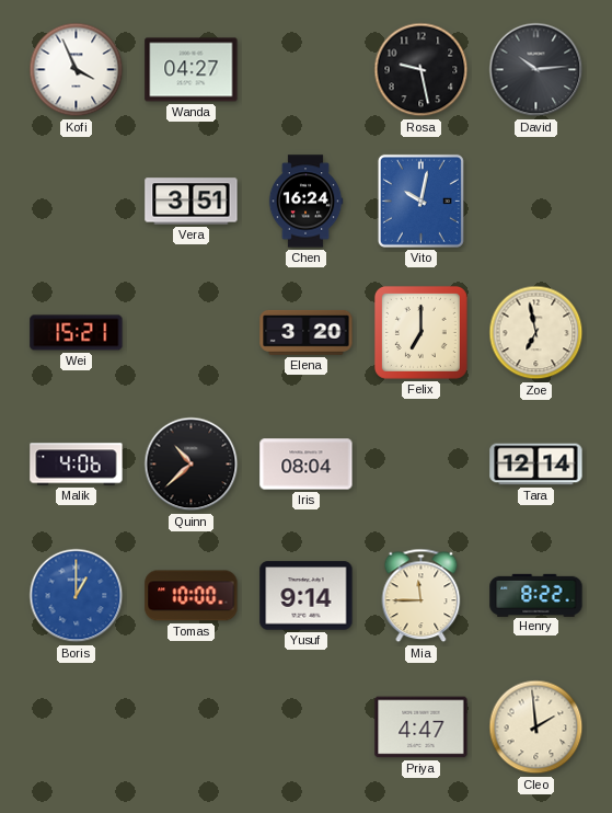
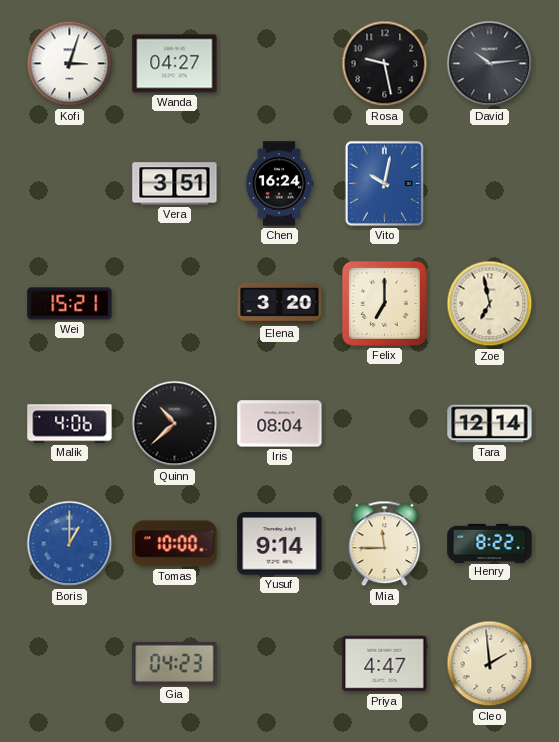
Kofi: 3:56 -> 3:03
Gia: none -> 04:23
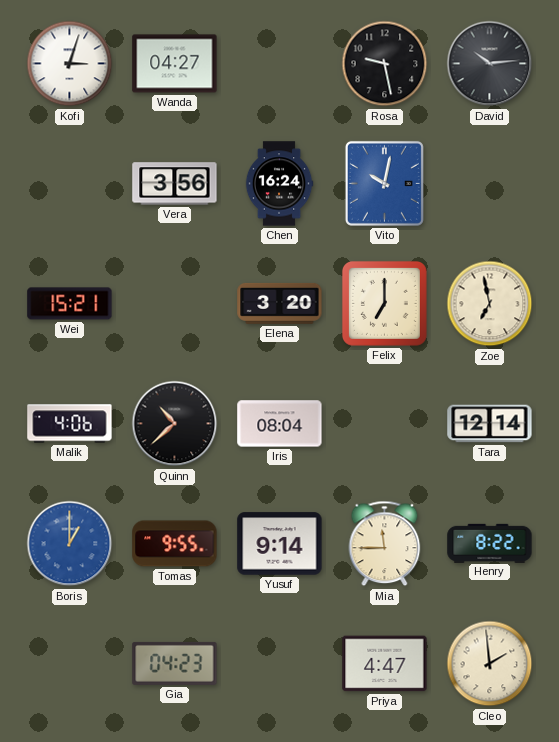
Vera: 3:51 -> 3:56
Tomas: 10:00 -> 9:55
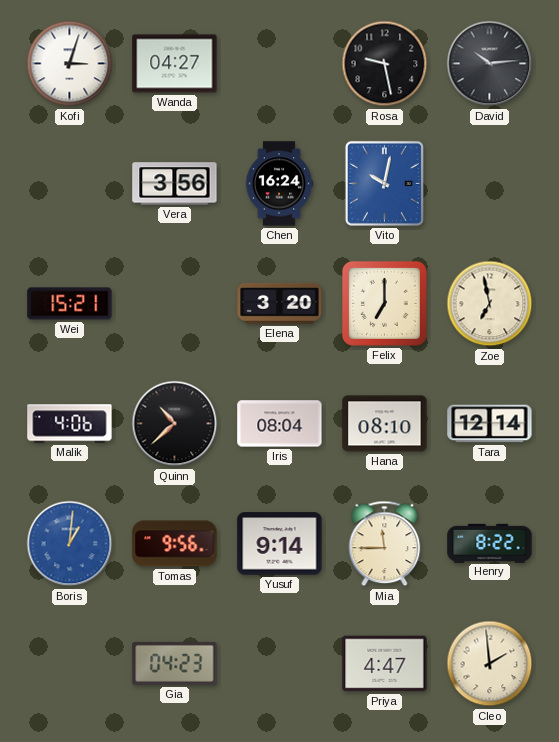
Hana: none -> 08:10
Boris: 1:00 -> 1:01
Tomas: 9:55 -> 9:56
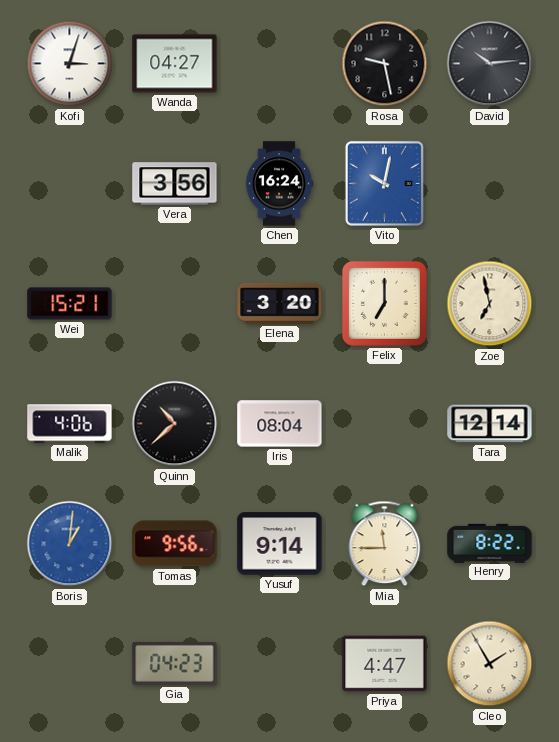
Hana: 08:10 -> none
Cleo: 1:59 -> 1:55
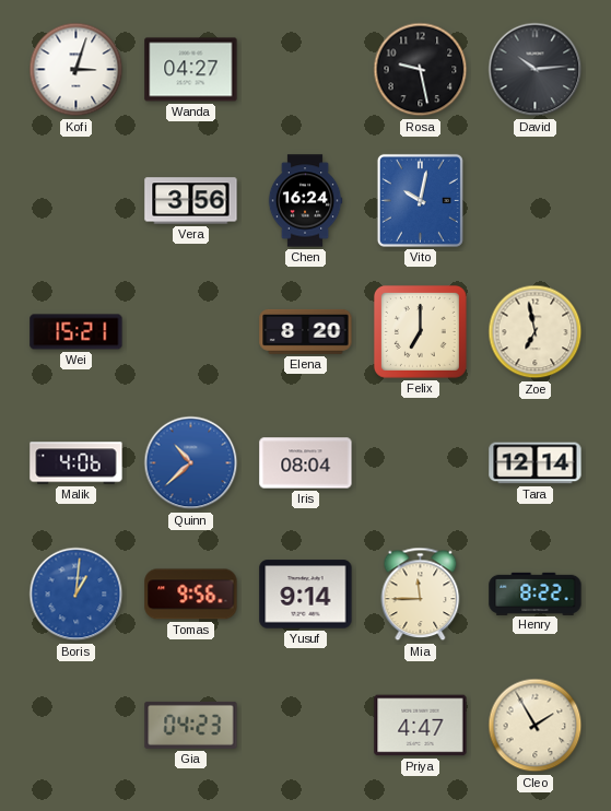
Elena: 3:20 -> 8:20
Quinn dial: black -> blue
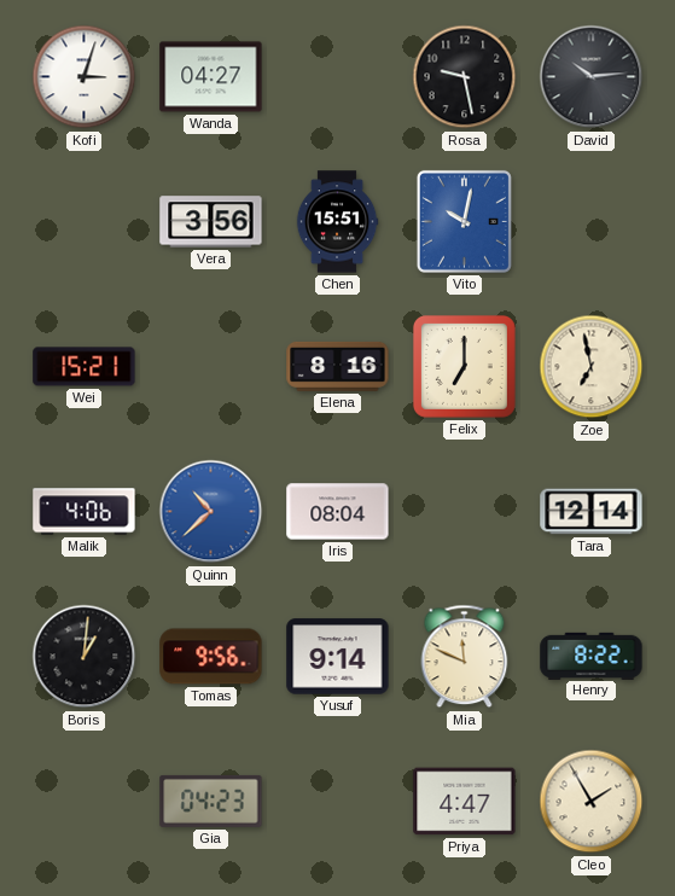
Chen: 16:24 -> 15:51
Elena: 8:20 -> 8:16
Boris dial: blue -> black
Mia: 11:45 -> 11:49
